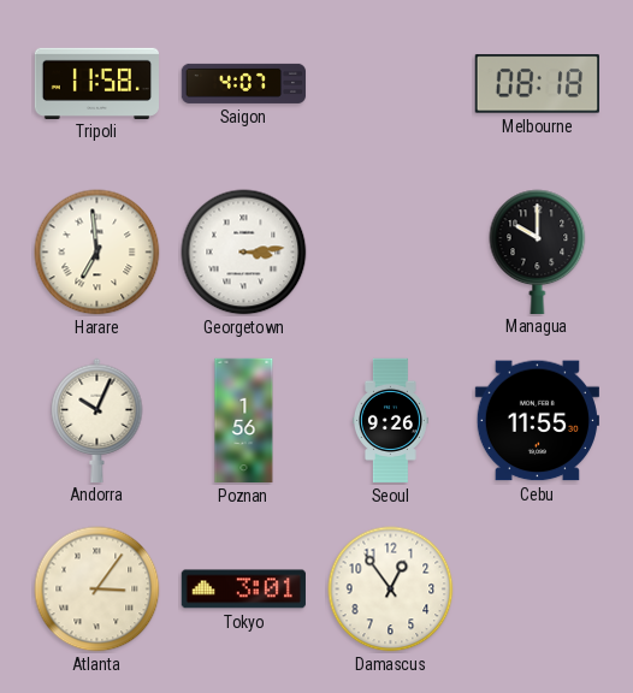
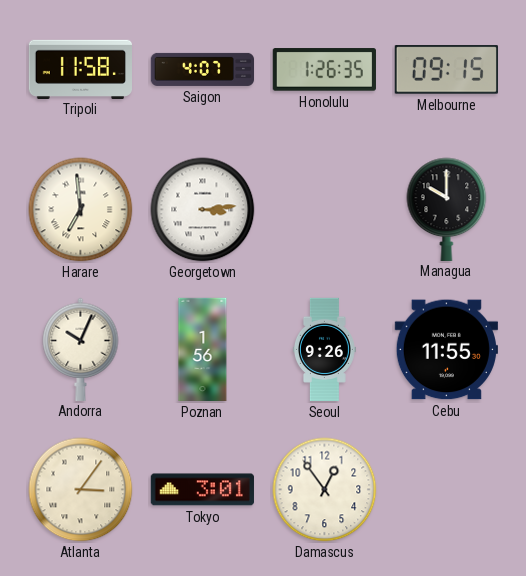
Honolulu: none -> 1:26
Melbourne: 08:18 -> 09:15
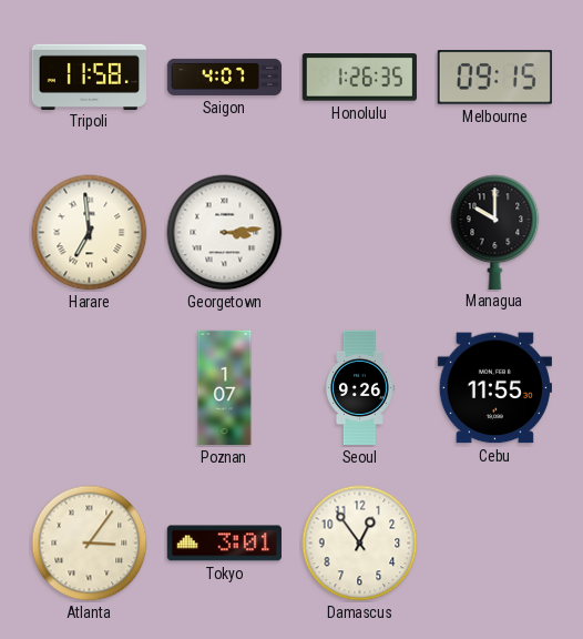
Andorra: 10:04 -> none
Poznan: 1:56 -> 1:07
